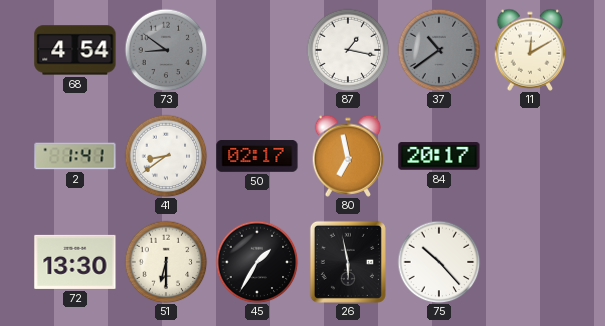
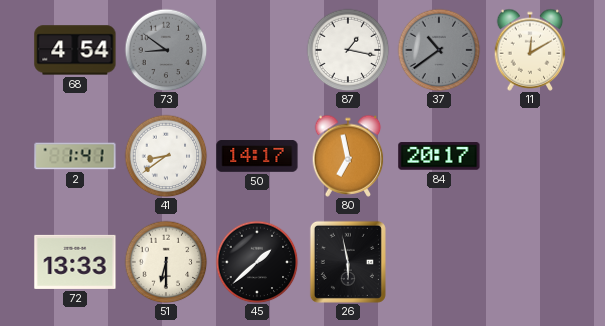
50: 02:17 -> 14:17
72: 13:30 -> 13:33
45: 1:35 -> 1:38
75: 10:23 -> none
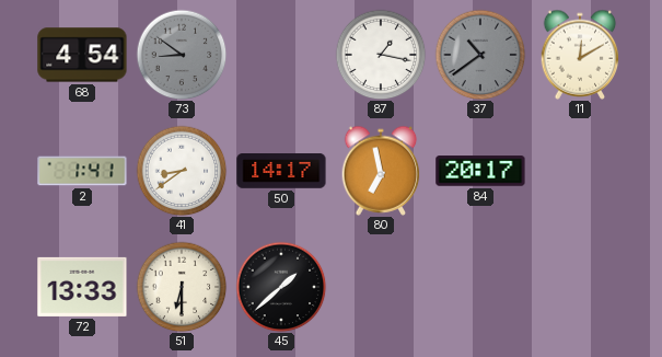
26: 5:58 -> none
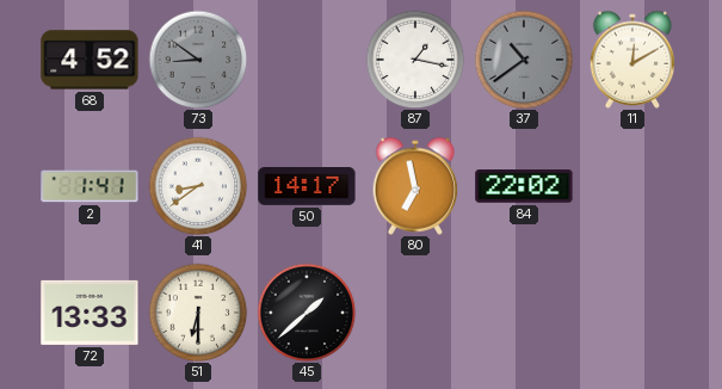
68: 4:54 -> 4:52
84: 20:17 -> 22:02
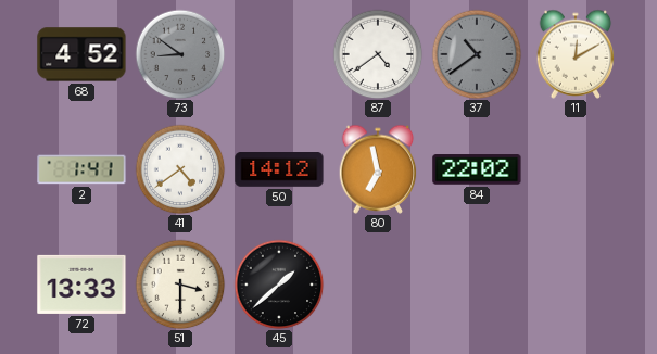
87: 1:17 -> 4:39
41: 8:39 -> 4:39
50: 14:17 -> 14:12
51: 6:30 -> 3:30
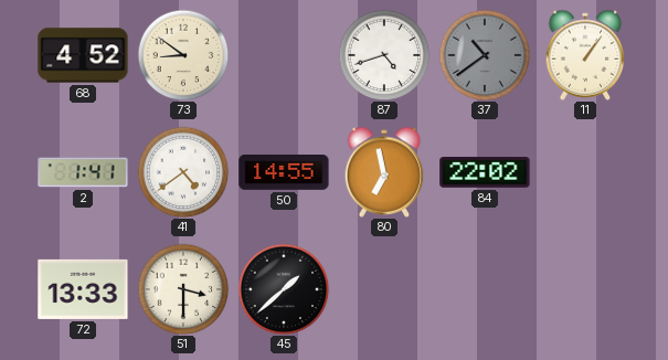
73 dial: grey -> cream
87: 4:39 -> 4:42
11: 12:10 -> 1:06
50: 14:12 -> 14:55
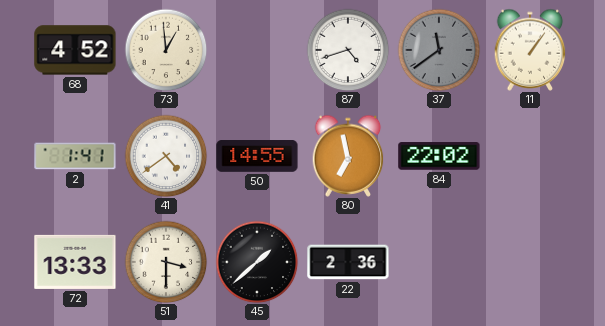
73: 8:51 -> 12:59
37: 10:39 -> 11:39
22: none -> 2:36
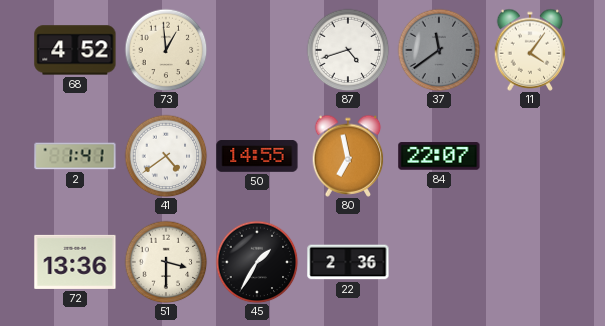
11: 1:06 -> 4:06
84: 22:02 -> 22:07
72: 13:33 -> 13:36
45: 1:38 -> 1:35
